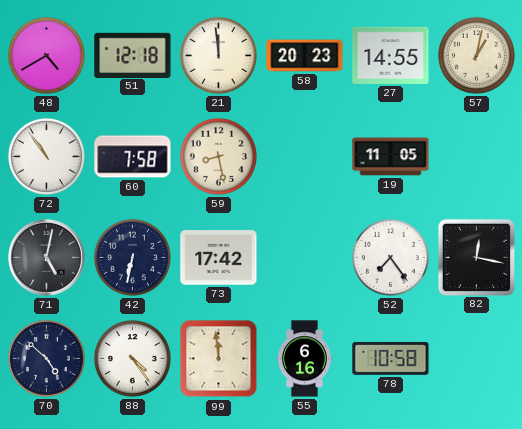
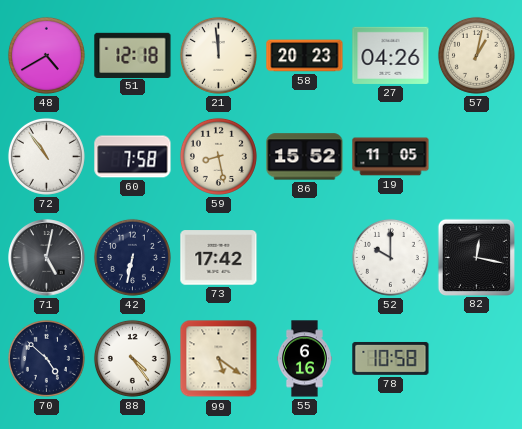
27: 14:55 -> 04:26
86: none -> 15:52
52: 7:24 -> 10:00
99: 11:59 -> 5:21
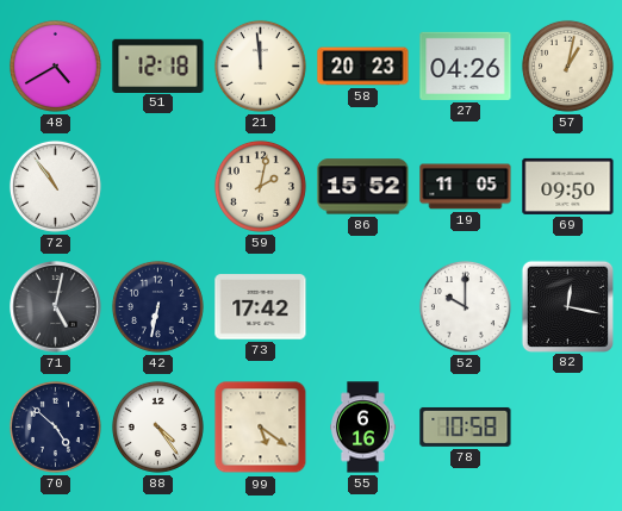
60: 7:58 -> none
59: 8:28 -> 2:02
69: none -> 09:50
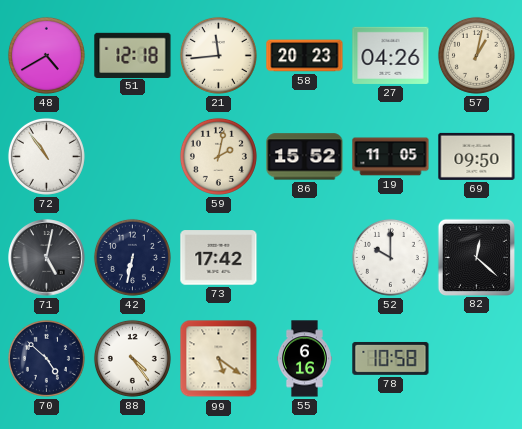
21: 11:59 -> 11:44
82: 12:17 -> 12:22
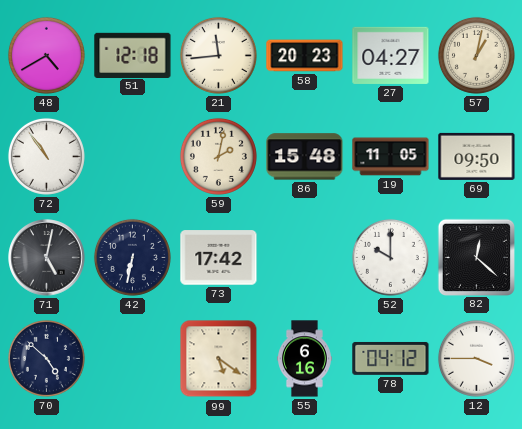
27: 04:26 -> 04:27
86: 15:52 -> 15:48
88: 4:24 -> none
78: 10:58 -> 04:12
12: none -> 3:45
